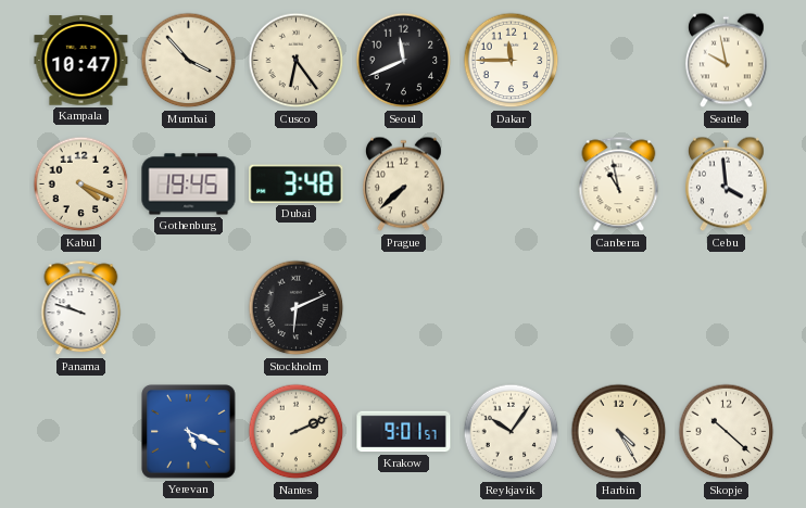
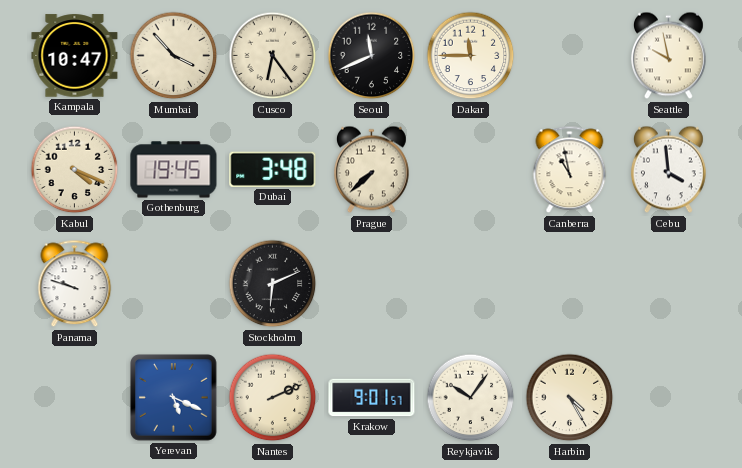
Skopje: 10:22 -> none
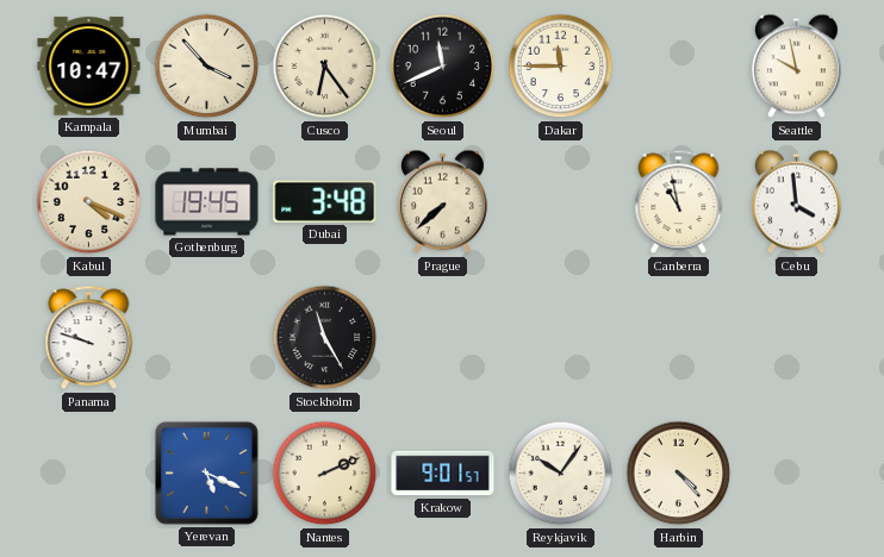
Stockholm: 6:11 -> 11:25
Harbin: 4:25 -> 4:23
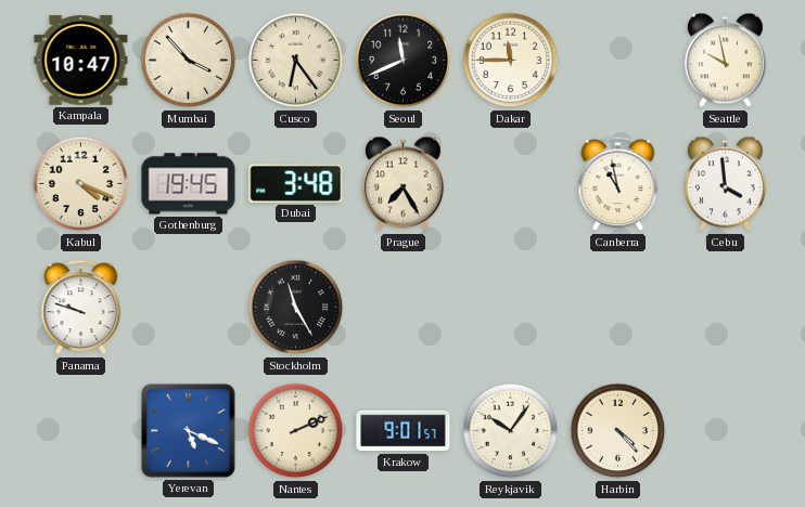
Prague: 7:38 -> 7:25
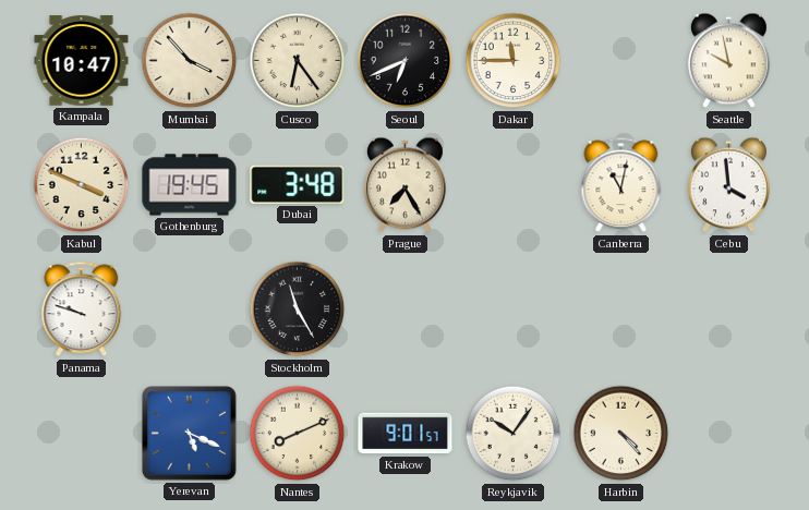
Seoul: 11:41 -> 6:41
Kabul: 4:19 -> 3:49
Canberra: 10:58 -> 11:02
Nantes: 2:11 -> 8:11
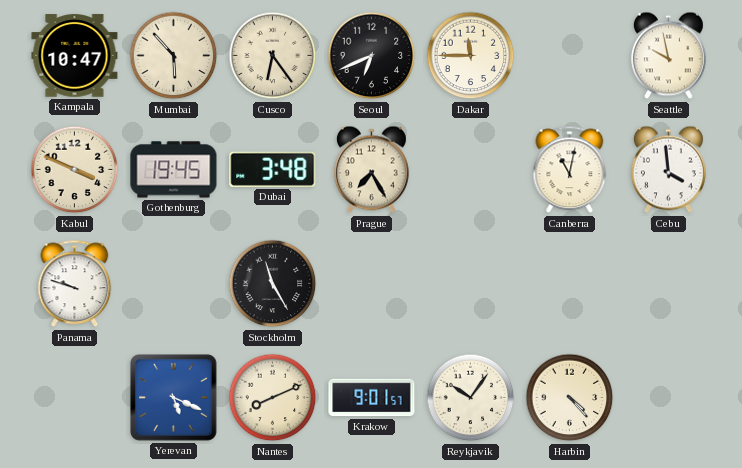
Mumbai: 3:53 -> 5:53
